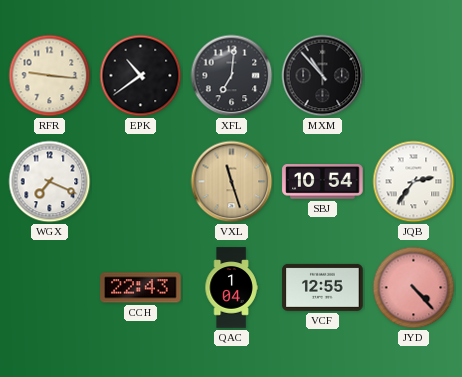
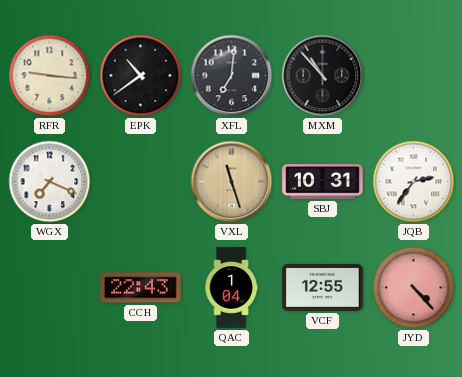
SBJ: 10:54 -> 10:31
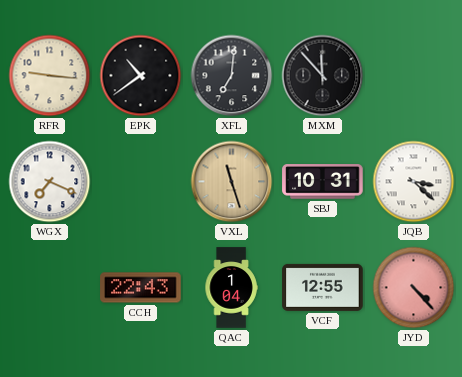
MXM: 10:53 -> 11:53
JQB: 2:36 -> 3:22
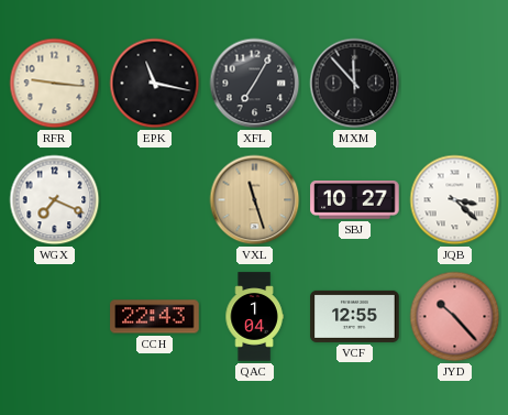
EPK: 10:39 -> 11:17
XFL: 7:01 -> 7:05
SBJ: 10:31 -> 10:27
JYD: 4:23 -> 10:23
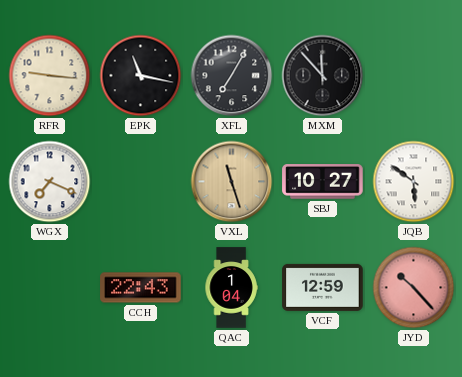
JQB: 3:22 -> 5:51
VCF: 12:55 -> 12:59
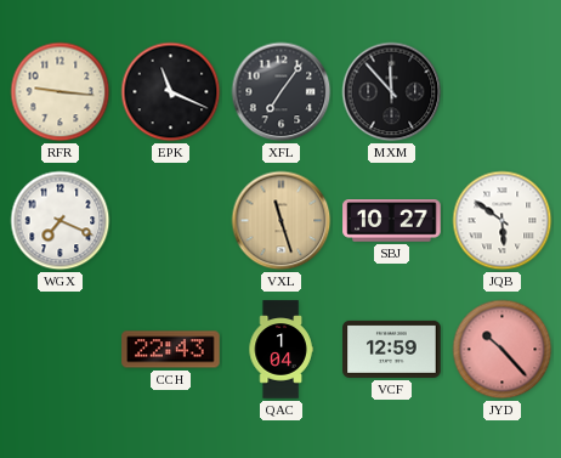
EPK: 11:17 -> 11:19
XFL: 7:05 -> 7:06
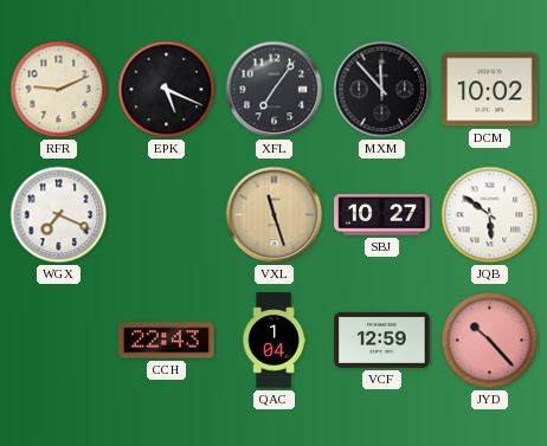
RFR: 9:16 -> 9:11
EPK: 11:19 -> 5:19
DCM: none -> 10:02
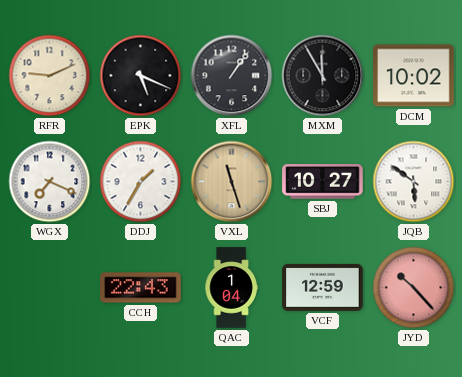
XFL: 7:06 -> 1:06
MXM: 11:53 -> 11:55
DDJ: none -> 1:35
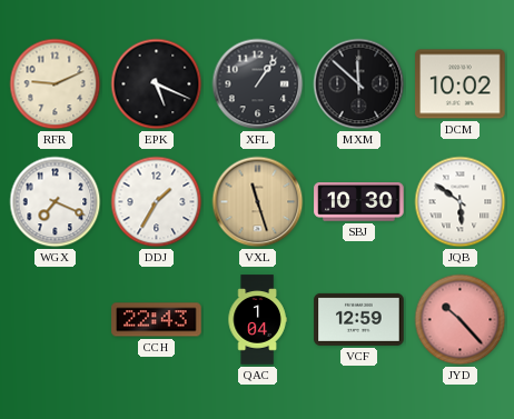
MXM: 11:55 -> 11:52
SBJ: 10:27 -> 10:30
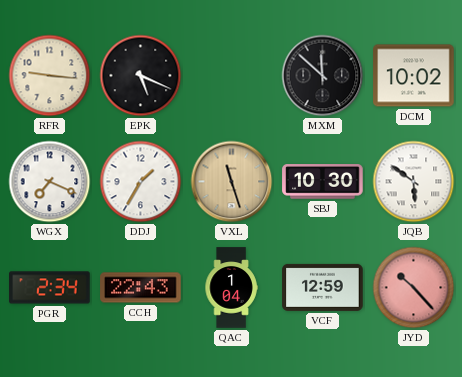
RFR: 9:11 -> 9:16
XFL: 1:06 -> none
PGR: none -> 2:34
